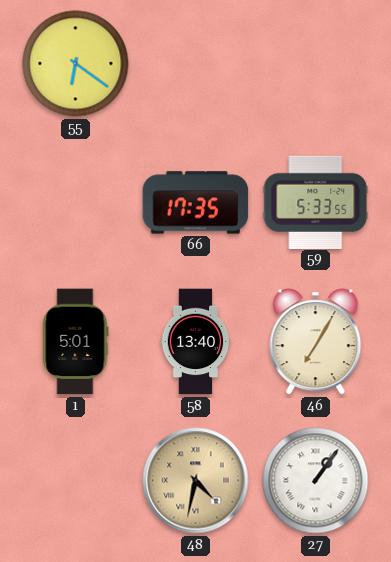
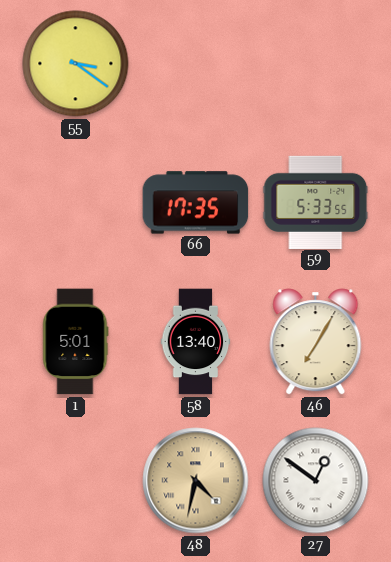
55: 6:21 -> 3:21
27: 1:06 -> 12:51
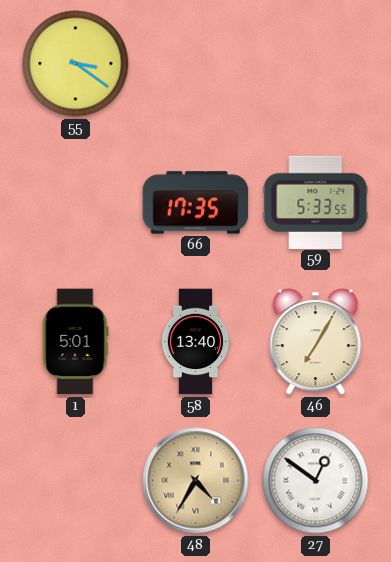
48: 4:32 -> 4:35
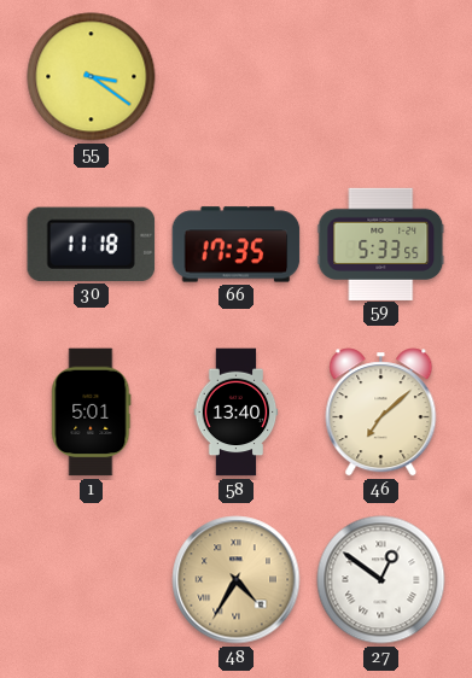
30: none -> 11:18
46: 7:05 -> 7:08
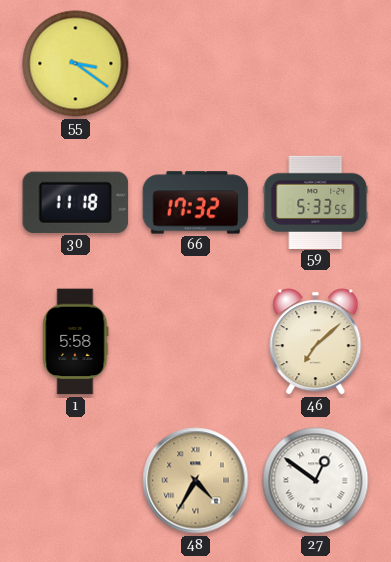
66: 17:35 -> 17:32
1: 5:01 -> 5:58
58: 13:40 -> none
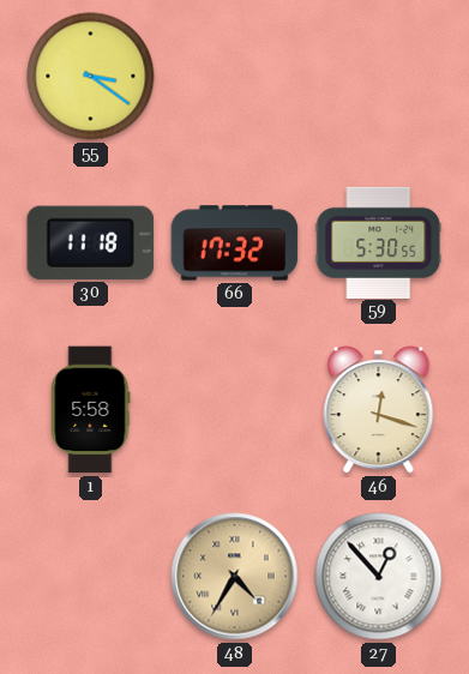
59: 5:33 -> 5:30
46: 7:08 -> 12:18
27: 12:51 -> 12:53
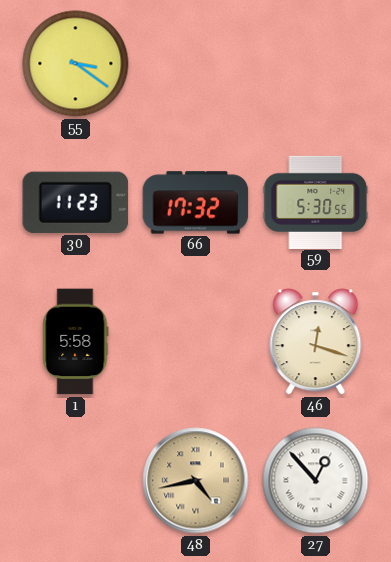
30: 11:18 -> 11:23
48: 4:35 -> 4:43
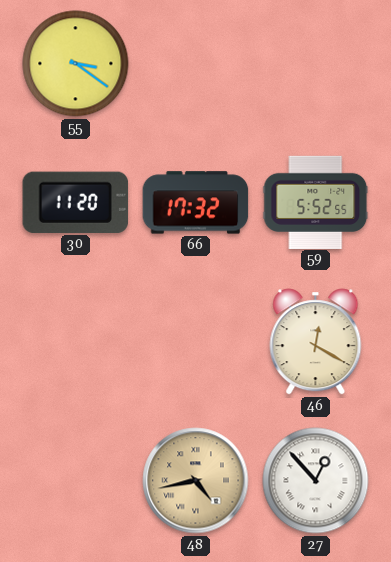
30: 11:23 -> 11:20
59: 5:30 -> 5:52
1: 5:58 -> none
46: 12:18 -> 12:20
